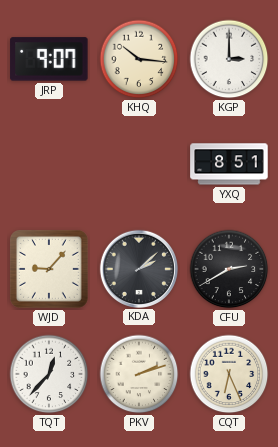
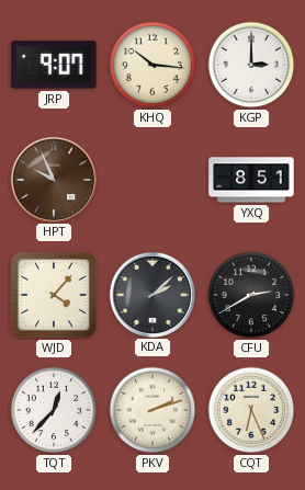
HPT: none -> 9:56
WJD: 9:07 -> 4:07
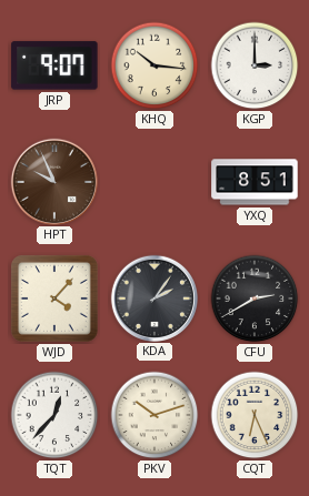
KDA: 2:08 -> 2:06
PKV: 2:12 -> 10:12
